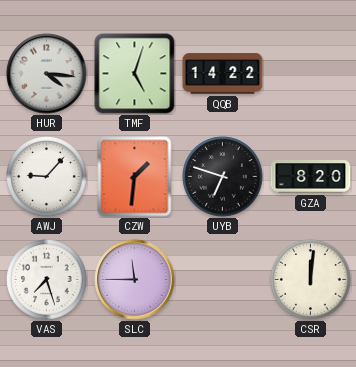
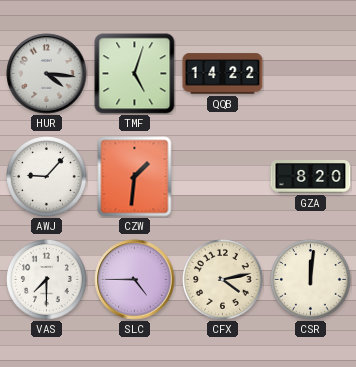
UYB: 6:48 -> none
VAS: 7:27 -> 7:30
SLC: 11:45 -> 4:45
CFX: none -> 4:13
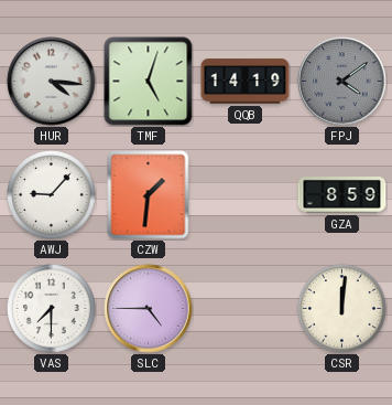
QQB: 14:22 -> 14:19
FPJ: none -> 4:09
GZA: 8:20 -> 8:59
CFX: 4:13 -> none
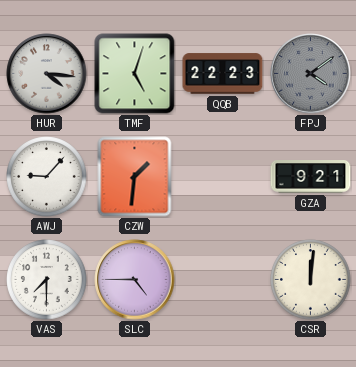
QQB: 14:19 -> 22:23
GZA: 8:59 -> 9:21
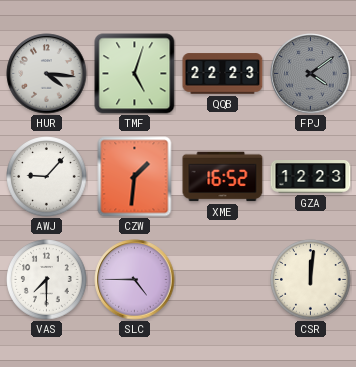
XME: none -> 16:52
GZA: 9:21 -> 12:23
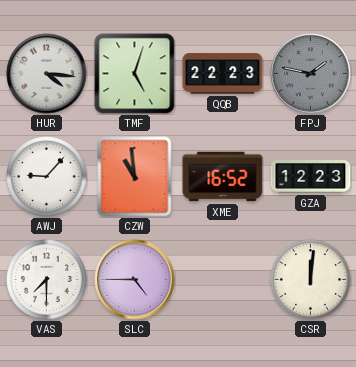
FPJ: 4:09 -> 1:47
CZW: 1:31 -> 10:59
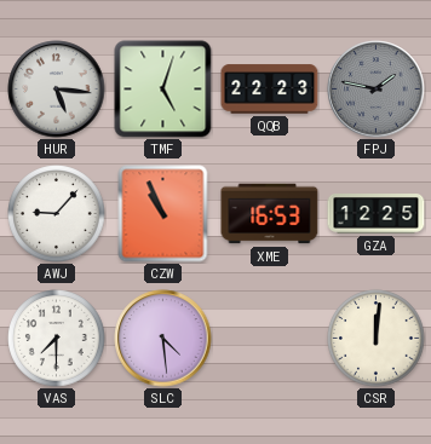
HUR: 4:16 -> 5:16
CZW: 10:59 -> 10:56
XME: 16:52 -> 16:53
GZA: 12:23 -> 12:25
SLC: 4:45 -> 4:29
